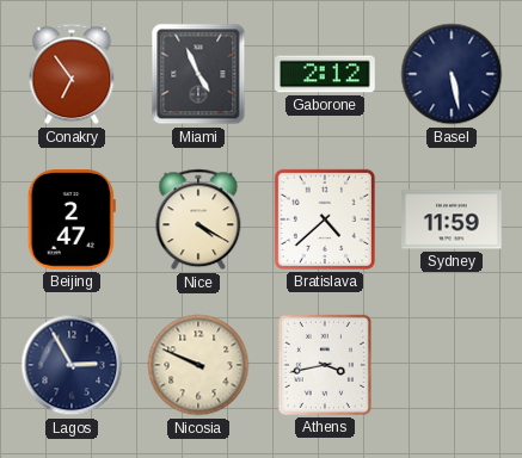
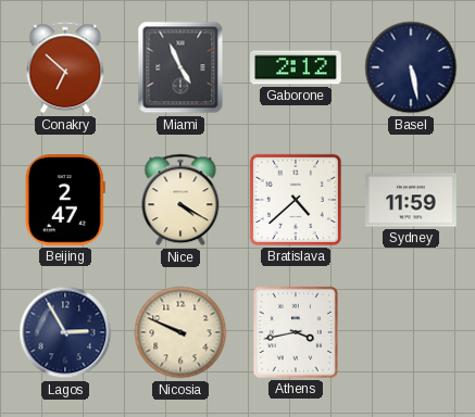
Conakry: 6:54 -> 6:52
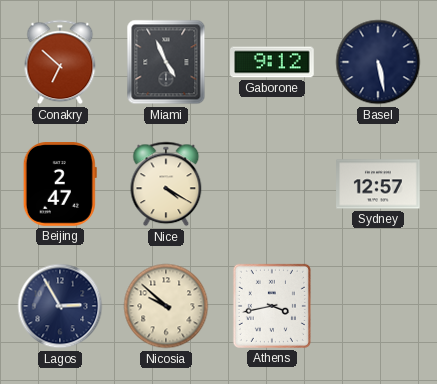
Gaborone: 2:12 -> 9:12
Bratislava: 4:38 -> none
Sydney: 11:59 -> 12:57
Nicosia: 9:49 -> 9:52
